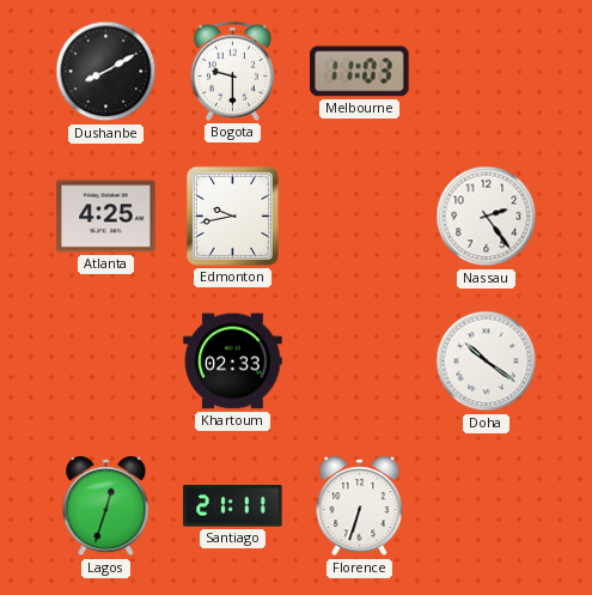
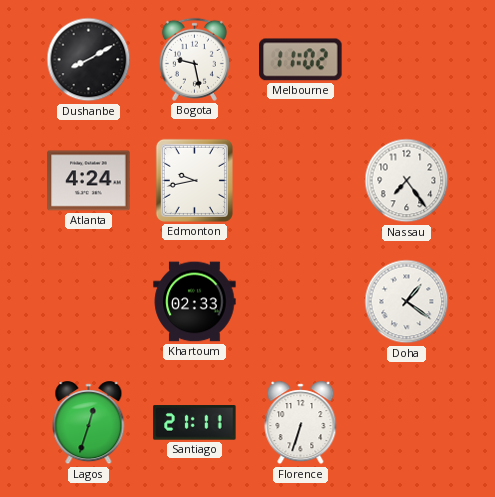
Bogota: 9:30 -> 9:28
Melbourne: 11:03 -> 11:02
Atlanta: 4:25 -> 4:24
Nassau: 2:24 -> 7:24
Doha: 10:21 -> 1:21
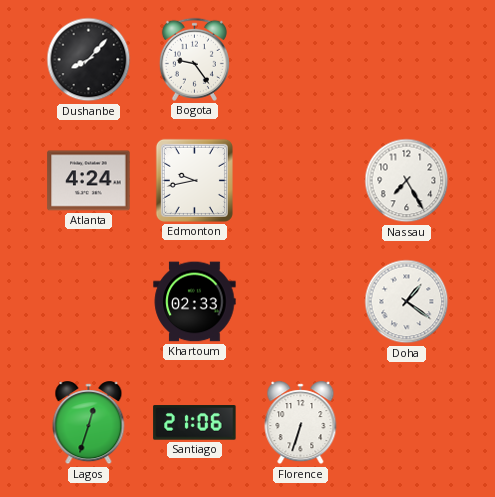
Dushanbe: 8:10 -> 8:07
Bogota: 9:28 -> 9:24
Melbourne: 11:02 -> none
Nassau: 7:24 -> 7:25
Santiago: 21:11 -> 21:06
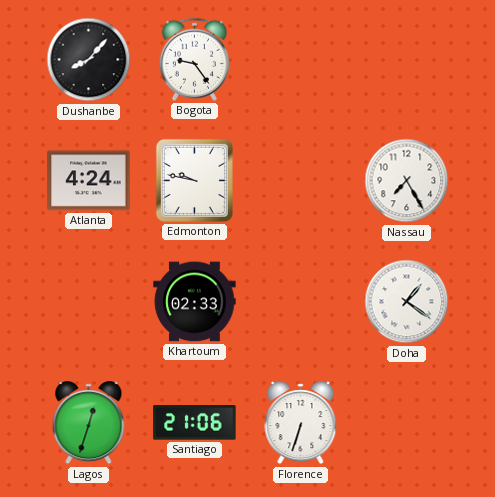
Edmonton: 9:43 -> 9:47
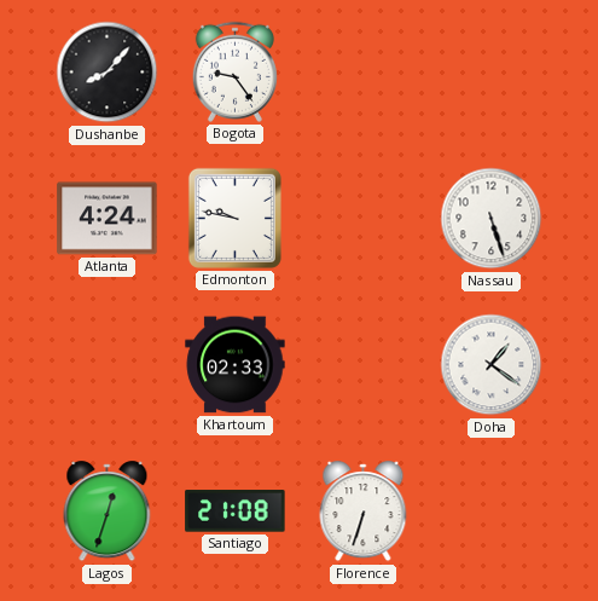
Nassau: 7:25 -> 5:27
Santiago: 21:06 -> 21:08
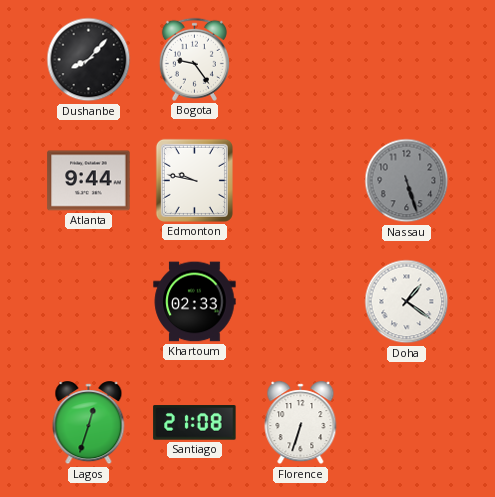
Atlanta: 4:24 -> 9:44
Nassau dial: white -> grey
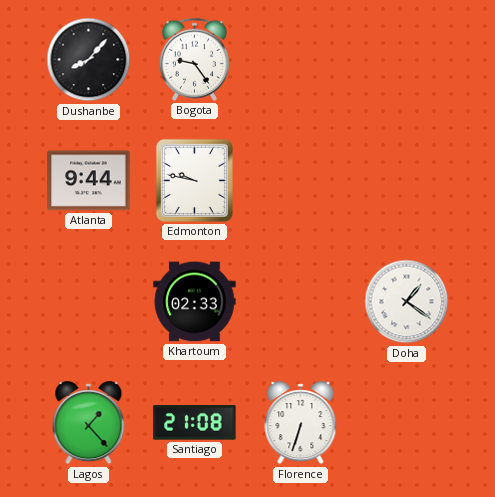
Nassau: 5:27 -> none
Lagos: 12:33 -> 1:23
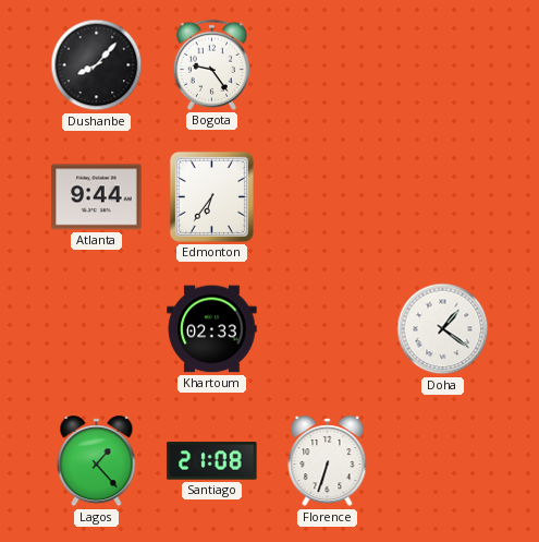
Edmonton: 9:47 -> 6:36
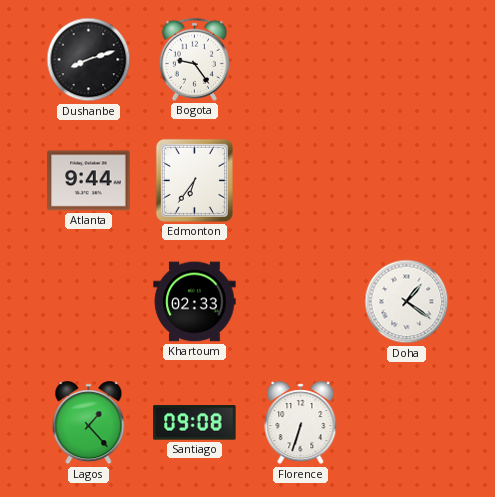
Dushanbe: 8:07 -> 8:12
Santiago: 21:08 -> 09:08
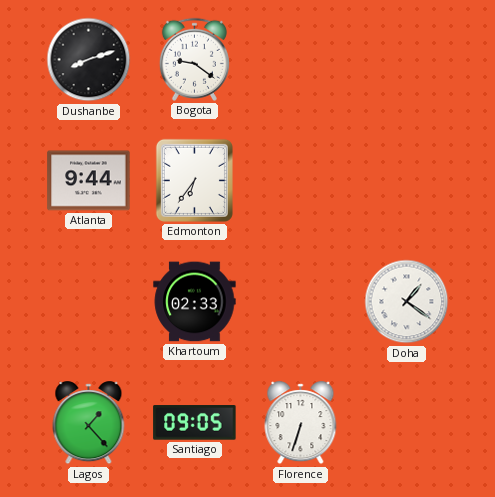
Bogota: 9:24 -> 9:21
Santiago: 09:08 -> 09:05
